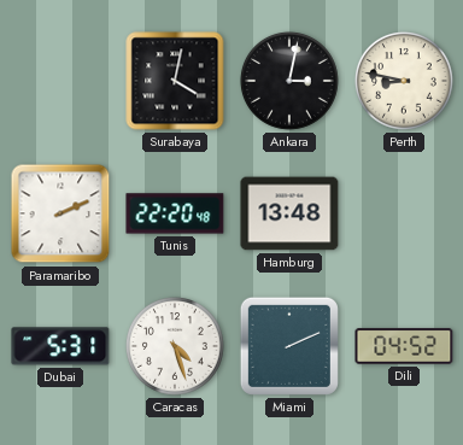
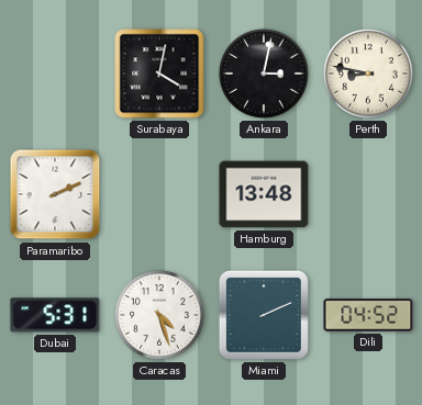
Tunis: 22:20 -> none
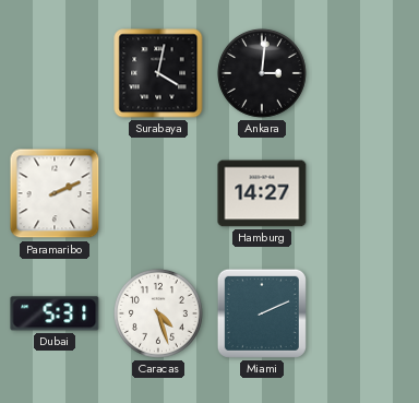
Ankara: 3:02 -> 3:01
Perth: 8:47 -> none
Hamburg: 13:48 -> 14:27
Dili: 04:52 -> none
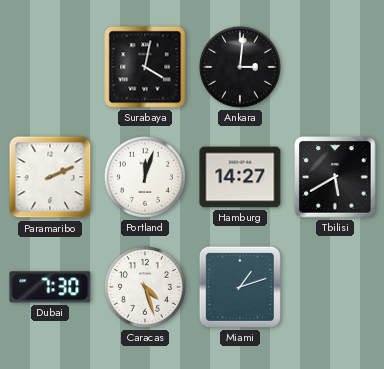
Portland: none -> 12:03
Tbilisi: none -> 5:40
Dubai: 5:31 -> 7:30
Miami: 2:11 -> 1:12
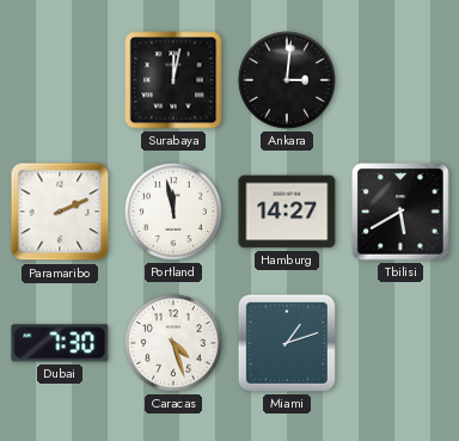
Surabaya: 4:02 -> 12:02
Portland: 12:03 -> 11:58
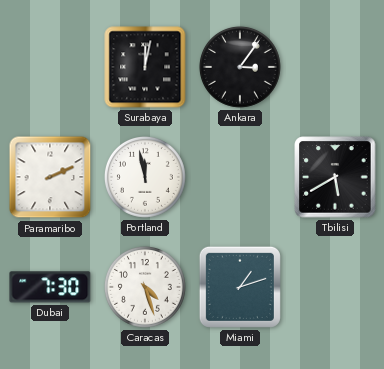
Ankara: 3:01 -> 3:06
Hamburg: 14:27 -> none
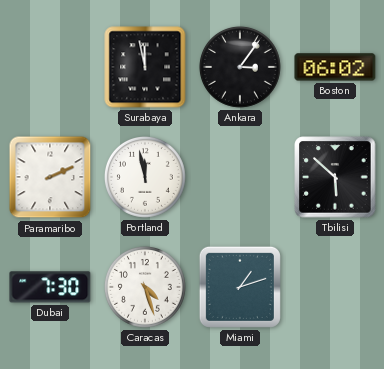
Surabaya: 12:02 -> 11:58
Boston: none -> 06:02
Tbilisi: 5:40 -> 5:52
